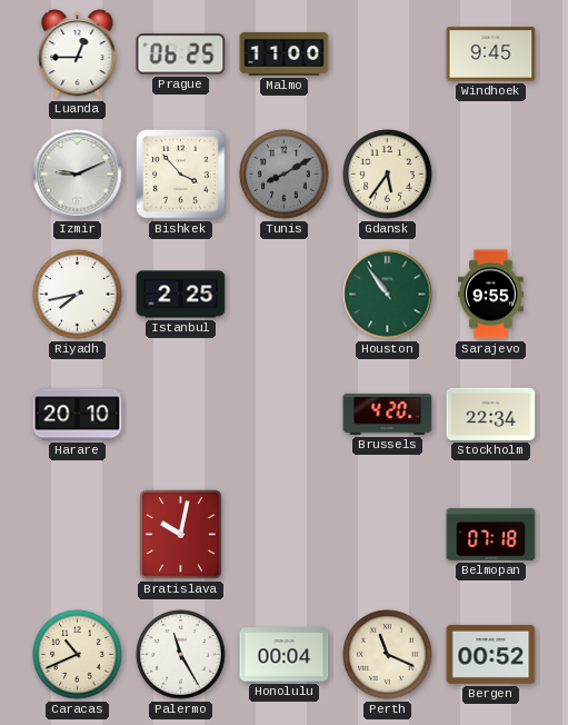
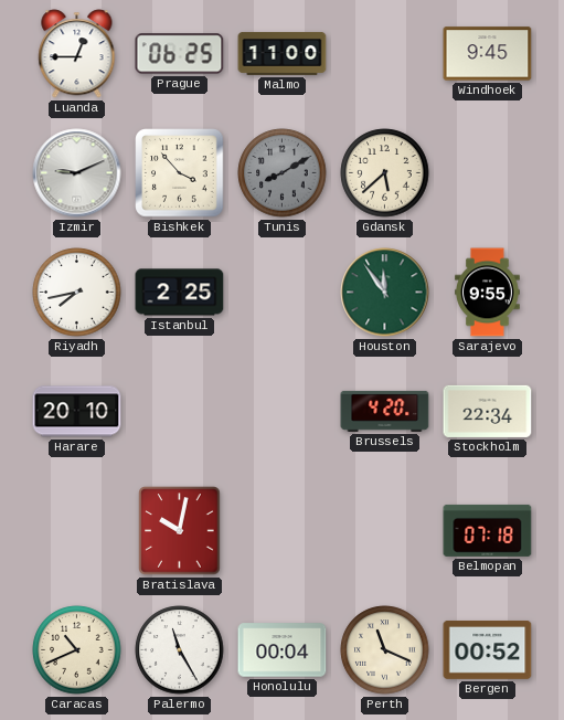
Gdansk: 5:36 -> 5:38
Houston: 10:54 -> 11:54
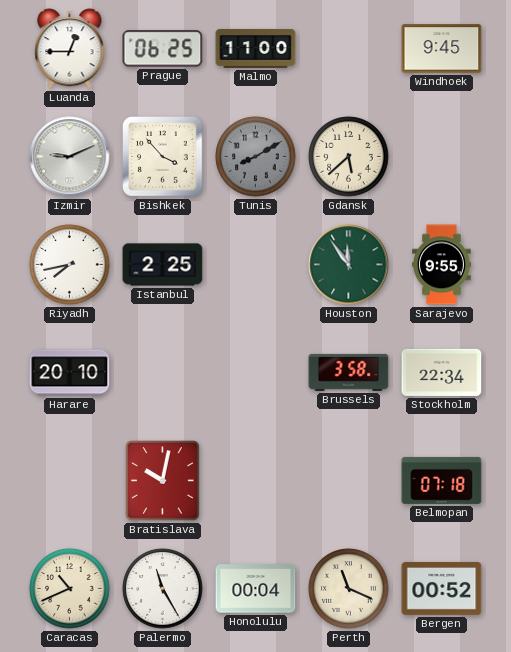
Brussels: 4:20 -> 3:58
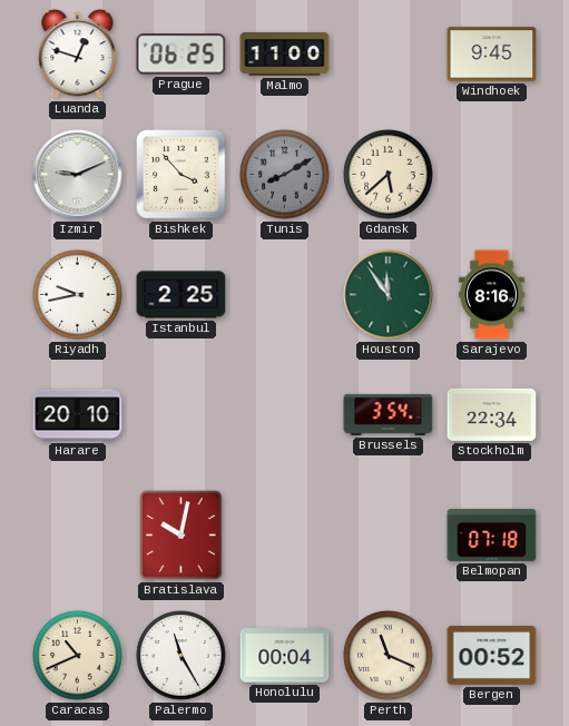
Luanda: 12:45 -> 12:48
Riyadh: 7:43 -> 9:43
Sarajevo: 9:55 -> 8:16
Brussels: 3:58 -> 3:54
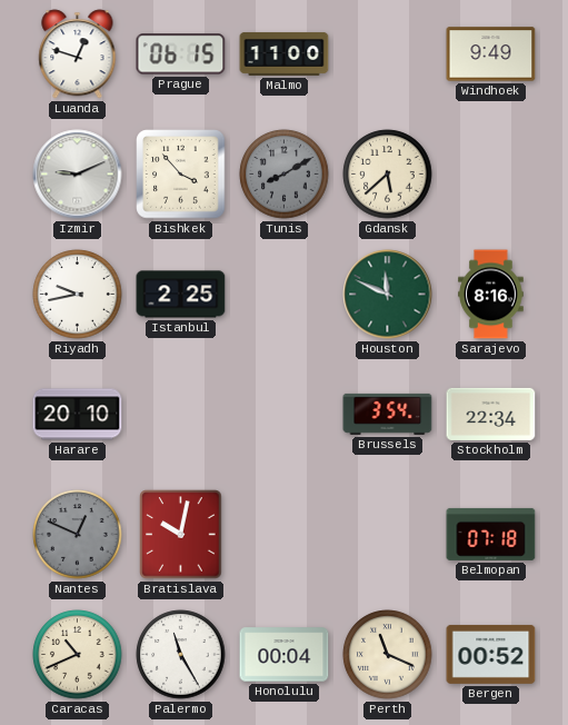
Prague: 06:25 -> 06:15
Windhoek: 9:45 -> 9:49
Houston: 11:54 -> 11:49
Nantes: none -> 12:49
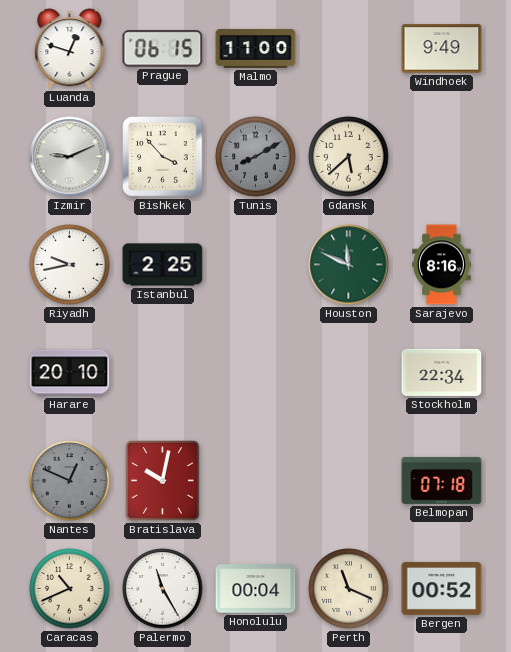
Brussels: 3:54 -> none
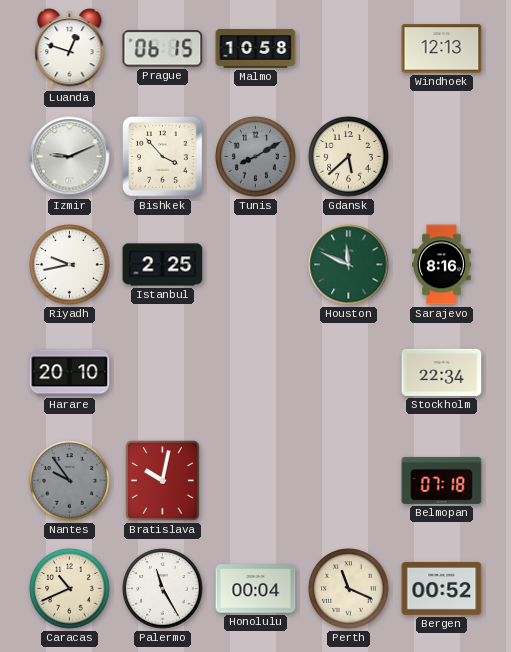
Malmo: 11:00 -> 10:58
Windhoek: 9:49 -> 12:13
Nantes: 12:49 -> 9:54
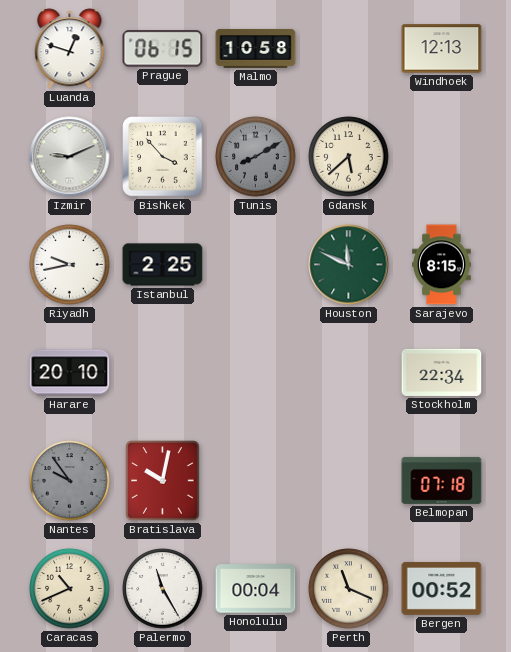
Sarajevo: 8:16 -> 8:15
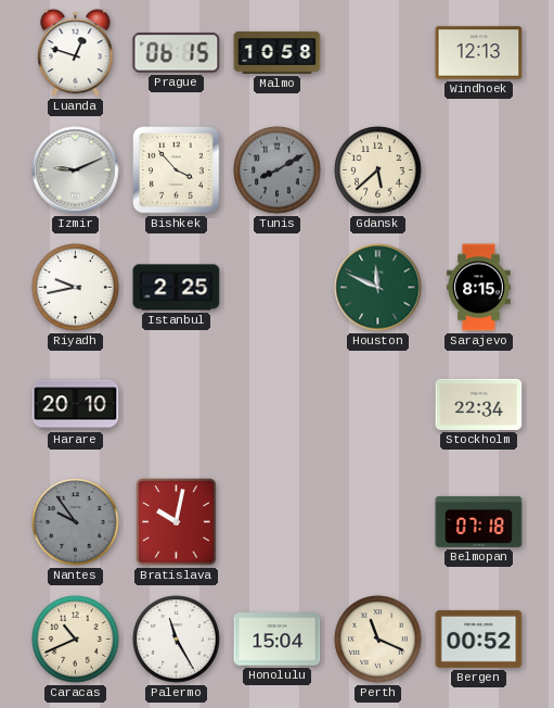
Honolulu: 00:04 -> 15:04
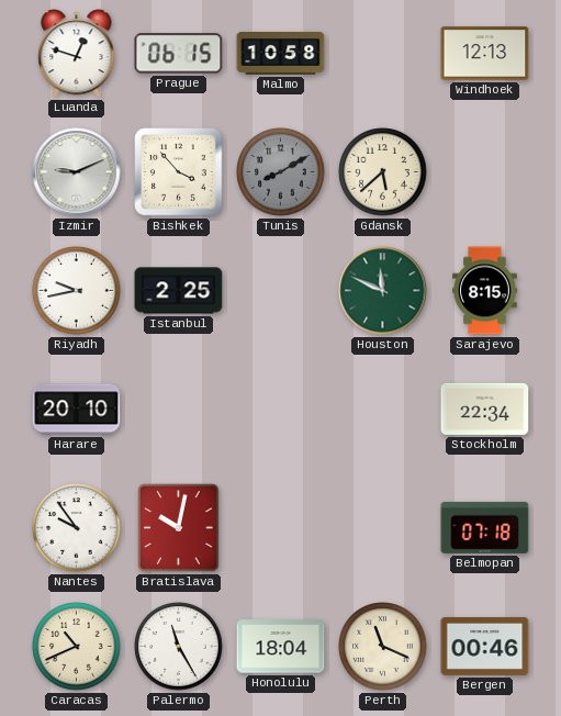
Nantes dial: grey -> white
Honolulu: 15:04 -> 18:04
Bergen: 00:52 -> 00:46
